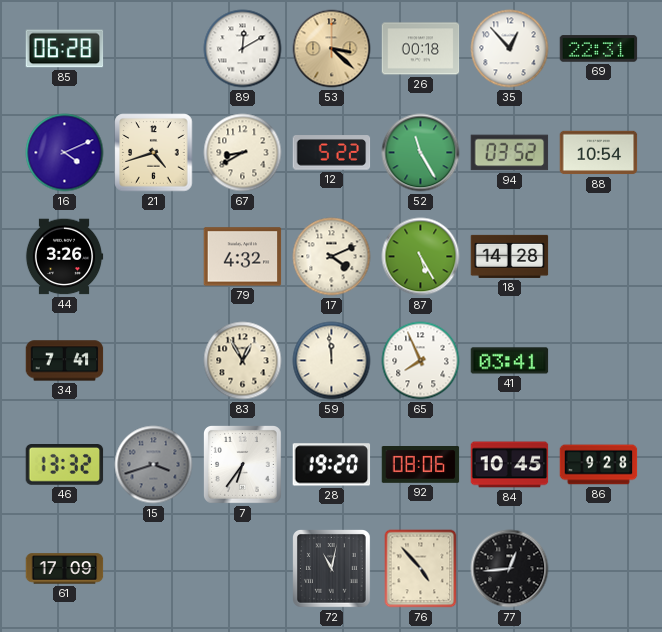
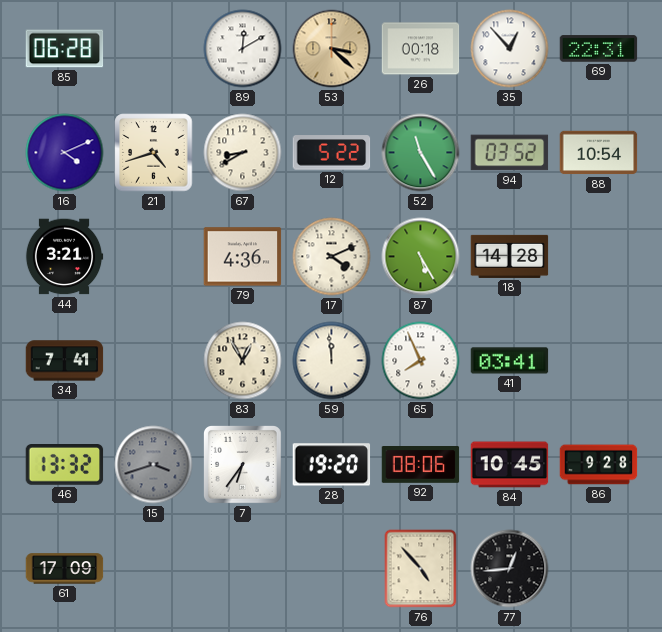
44: 3:26 -> 3:21
79: 4:32 -> 4:36
72: 11:02 -> none
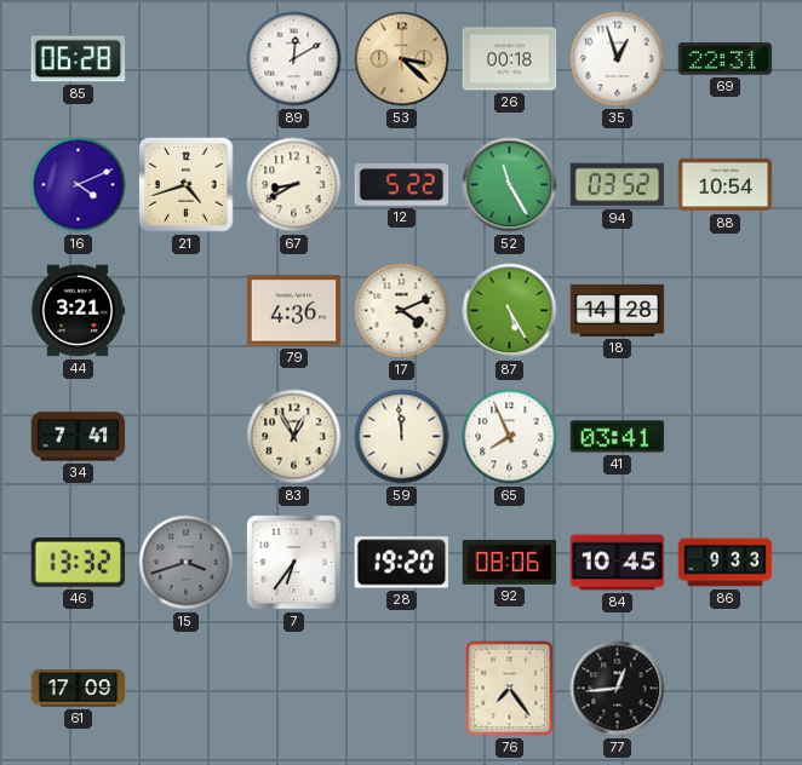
35: 12:53 -> 12:57
86: 9:28 -> 9:33
76: 4:53 -> 7:24
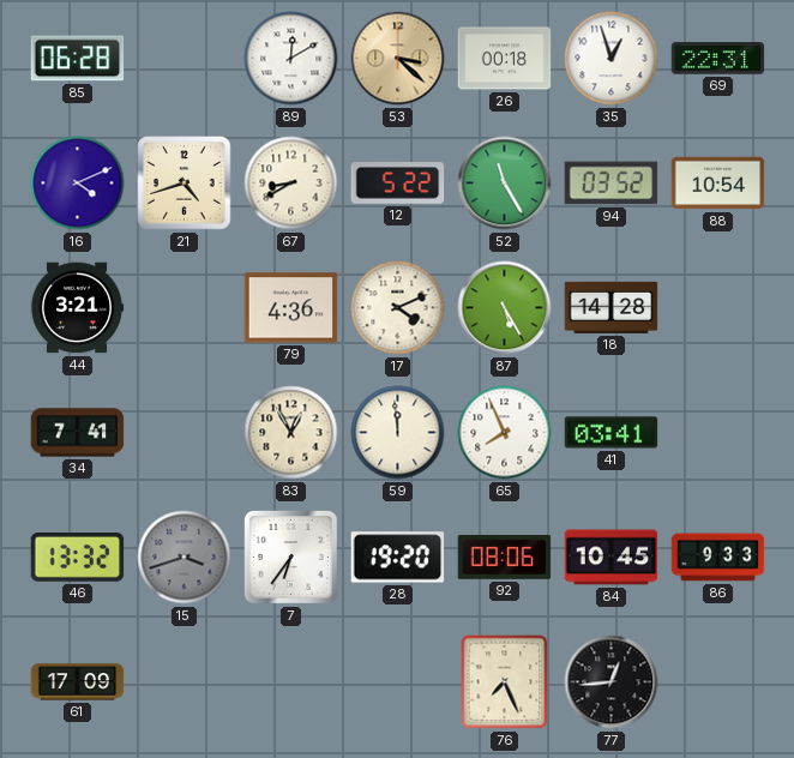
76: 7:24 -> 7:26
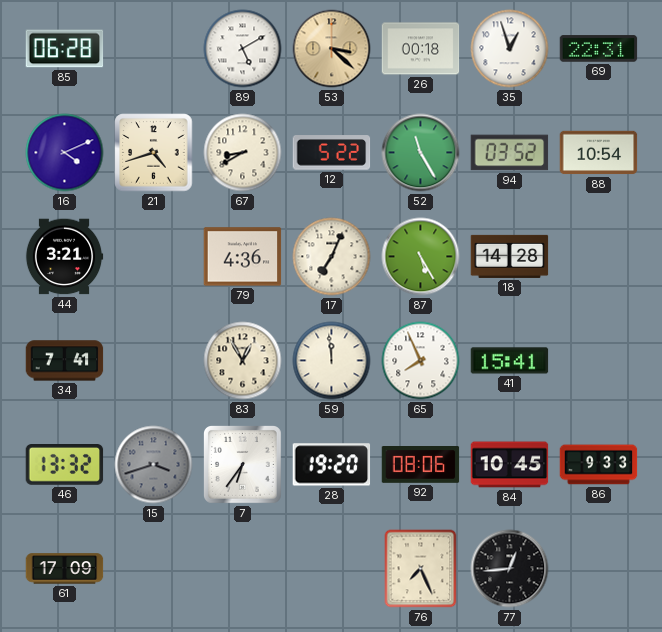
89: 12:10 -> 5:10
17: 4:11 -> 7:04
41: 03:41 -> 15:41
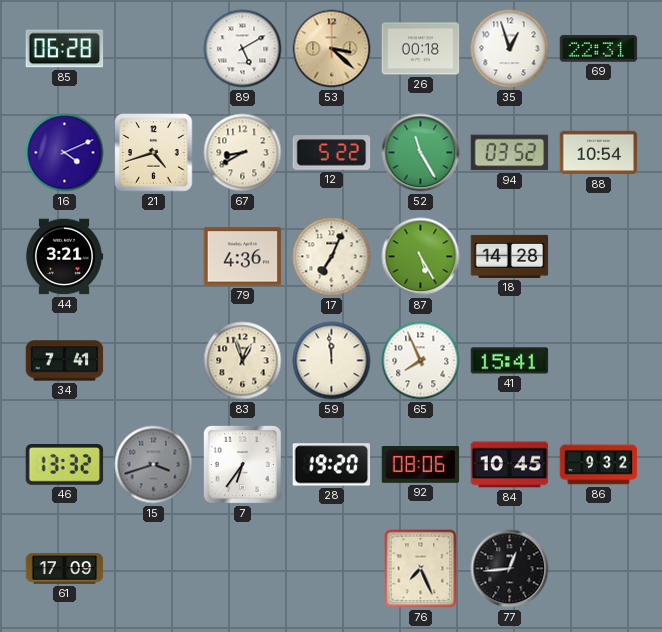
83: 12:55 -> 12:57
86: 9:33 -> 9:32
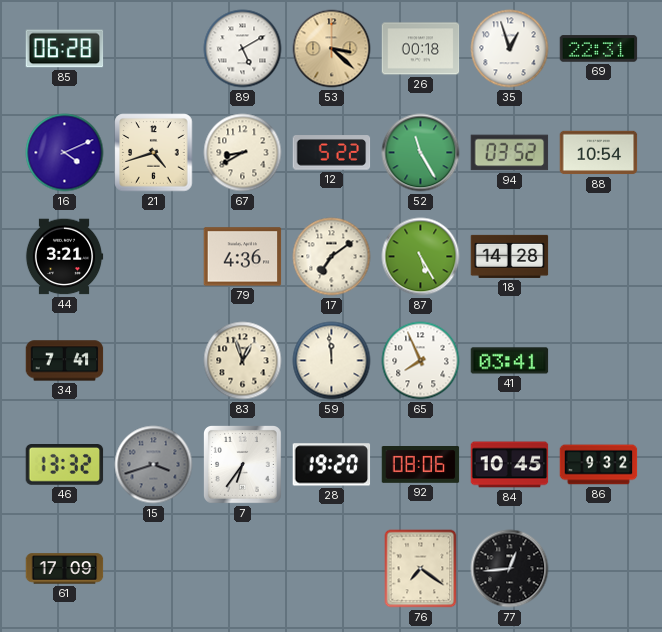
17: 7:04 -> 7:09
41: 15:41 -> 03:41
76: 7:26 -> 7:21
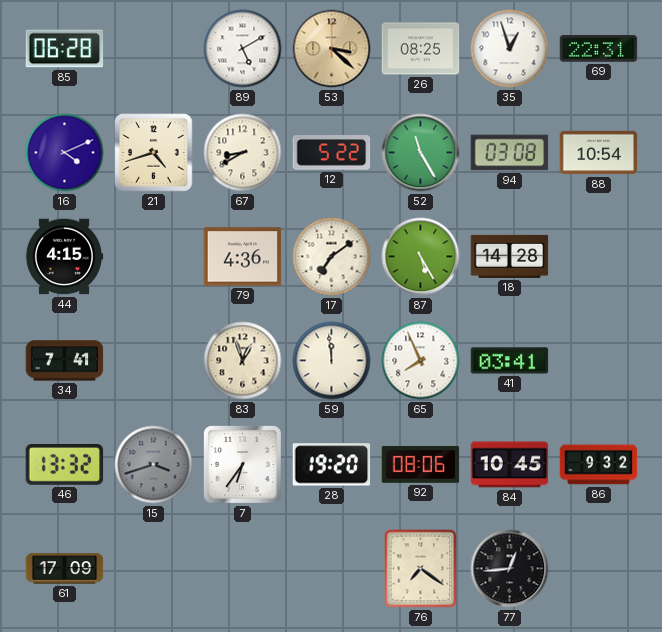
26: 00:18 -> 08:25
94: 03:52 -> 03:08
44: 3:21 -> 4:15
